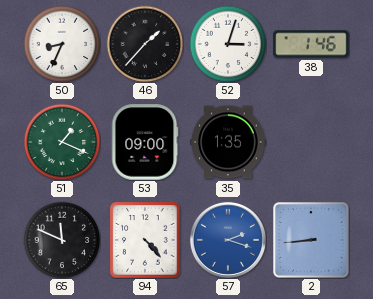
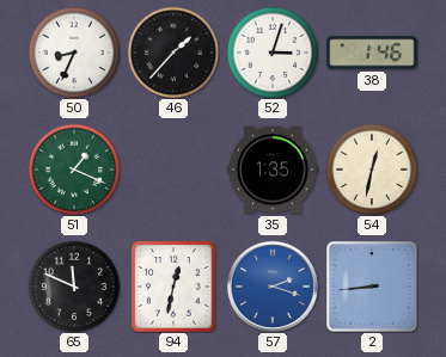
53: 09:00 -> none
54: none -> 12:32
94: 4:23 -> 12:32
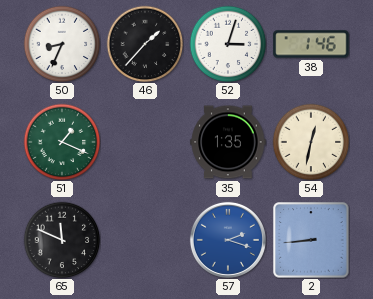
94: 12:32 -> none
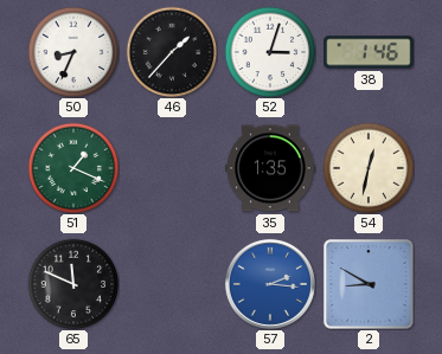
57: 2:18 -> 2:16
2: 8:44 -> 8:50
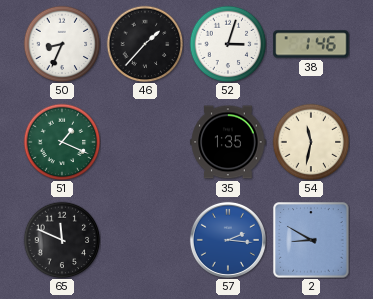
54: 12:32 -> 11:32
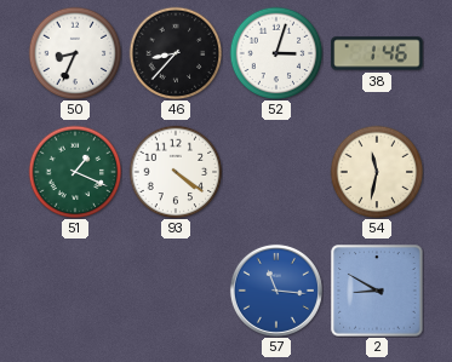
46: 1:37 -> 8:37
93: none -> 4:21
35: 1:35 -> none
65: 11:49 -> none
57: 2:16 -> 11:16
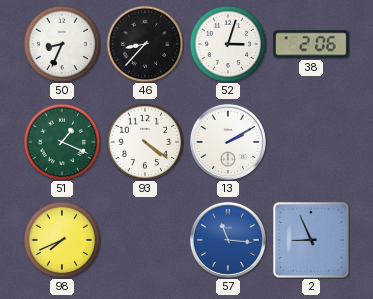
38: 1:46 -> 2:06
13: none -> 2:10
54: 11:32 -> none
98: none -> 7:41
2: 8:50 -> 8:56
